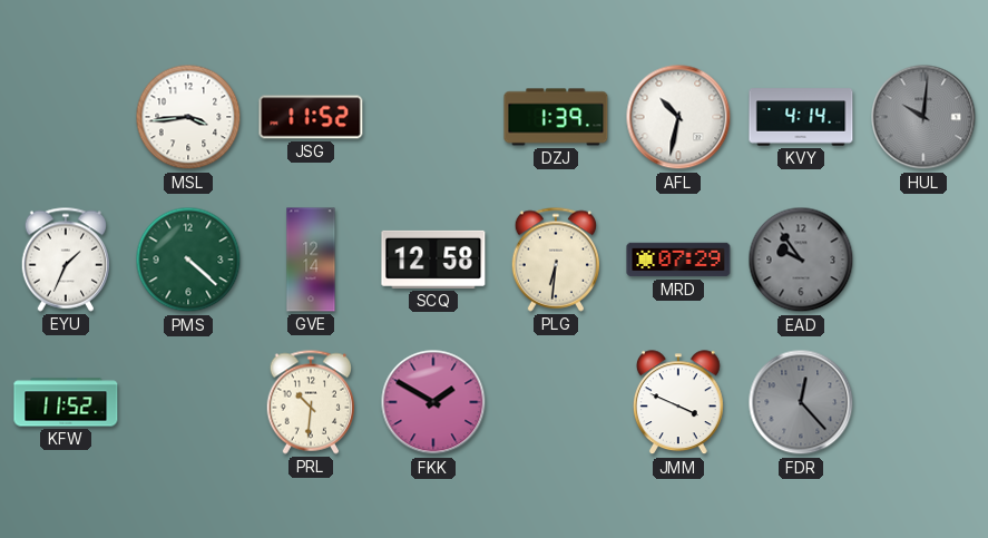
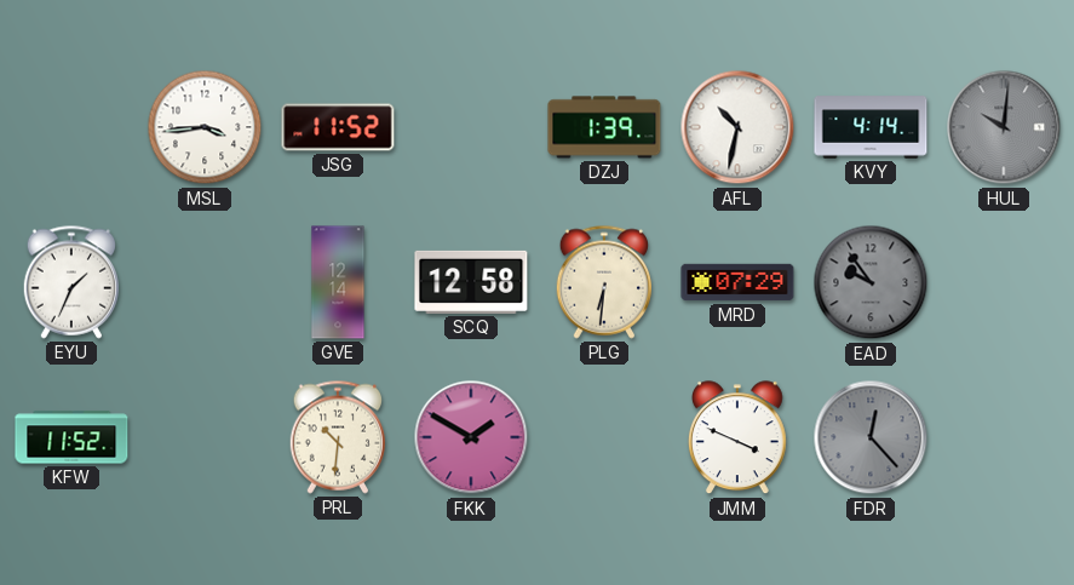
PMS: 4:22 -> none
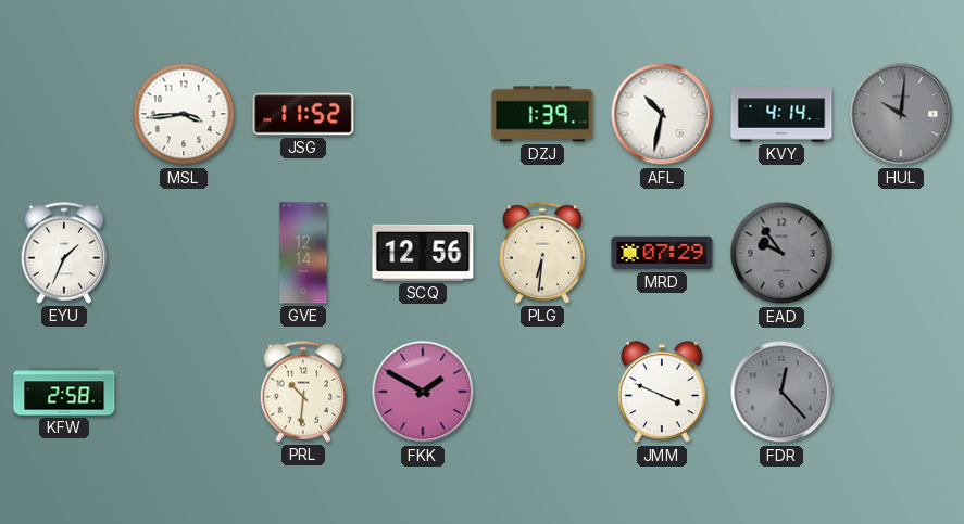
SCQ: 12:58 -> 12:56
KFW: 11:52 -> 2:58
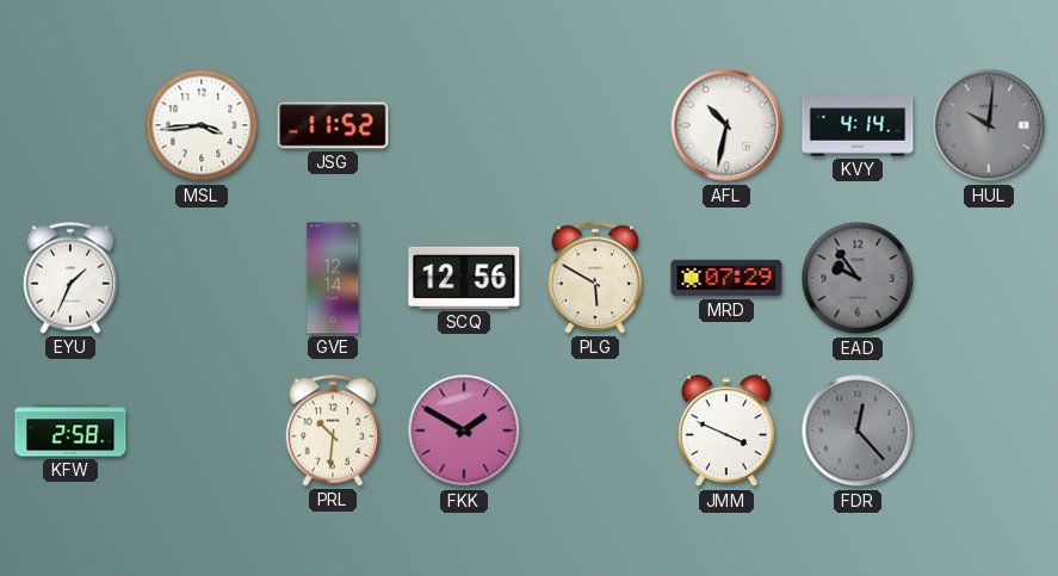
DZJ: 1:39 -> none
PLG: 6:31 -> 5:50
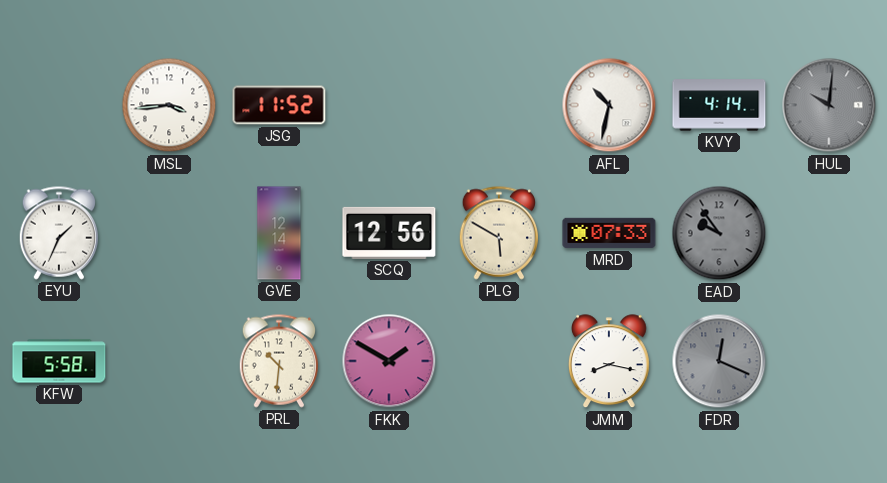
MRD: 07:29 -> 07:33
KFW: 2:58 -> 5:58
JMM: 3:49 -> 8:17
FDR: 12:23 -> 12:19
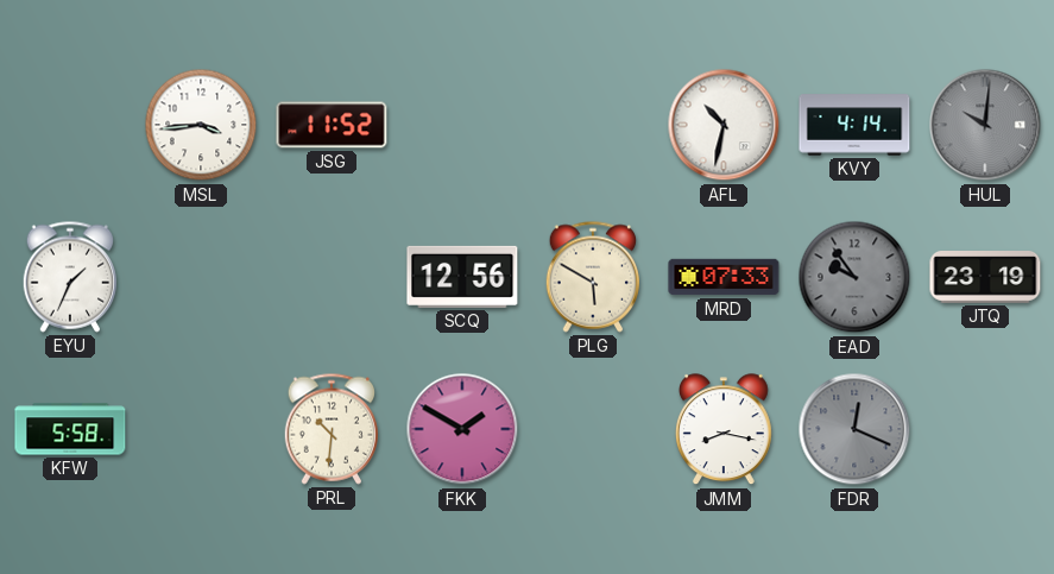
GVE: 12:14 -> none
JTQ: none -> 23:19
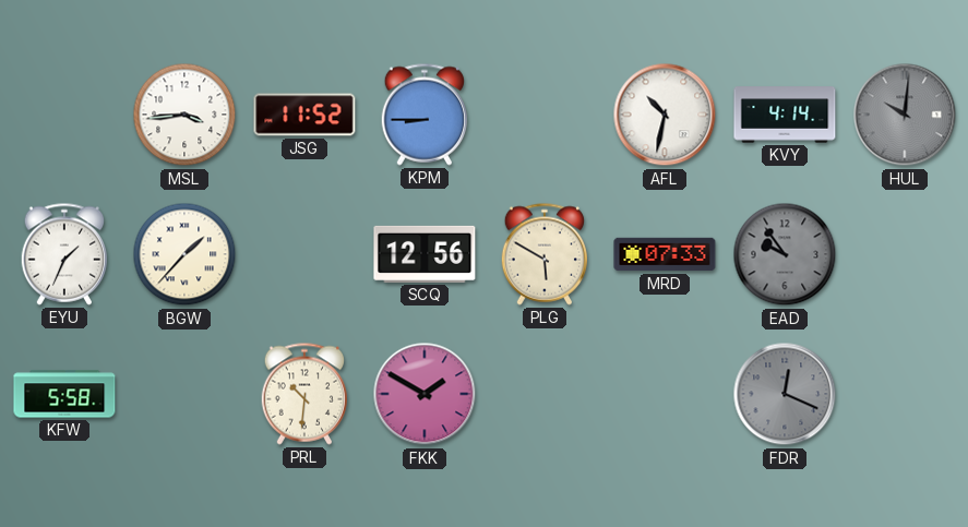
KPM: none -> 8:45
BGW: none -> 1:37
JTQ: 23:19 -> none
JMM: 8:17 -> none
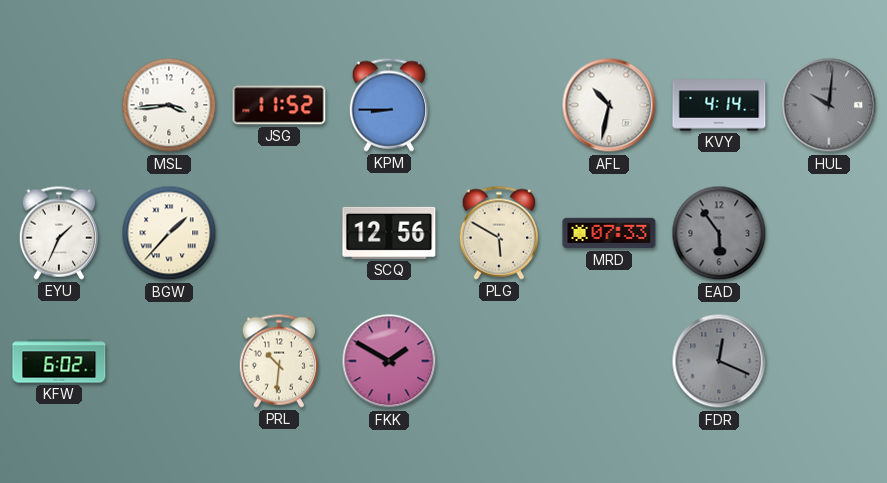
EAD: 9:54 -> 5:54
KFW: 5:58 -> 6:02
